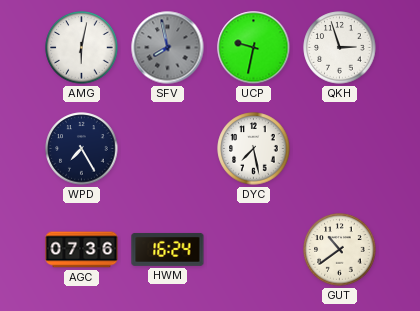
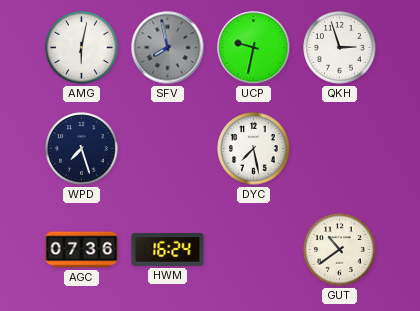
WPD: 7:25 -> 7:27
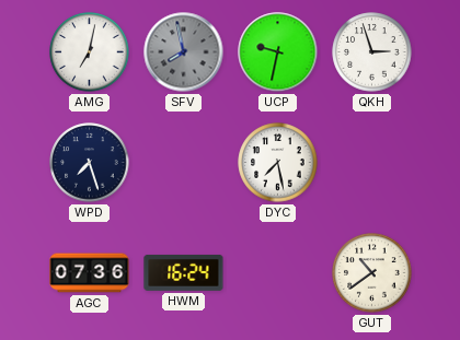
AMG: 6:02 -> 7:02
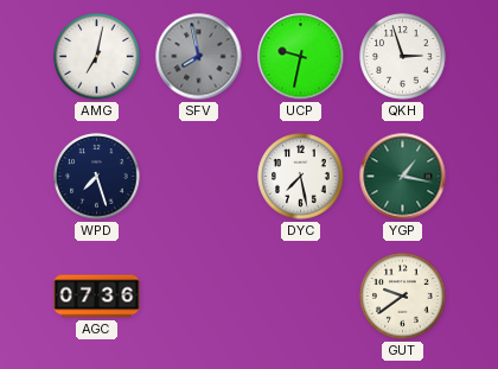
YGP: none -> 1:17
HWM: 16:24 -> none
GUT: 10:39 -> 9:39
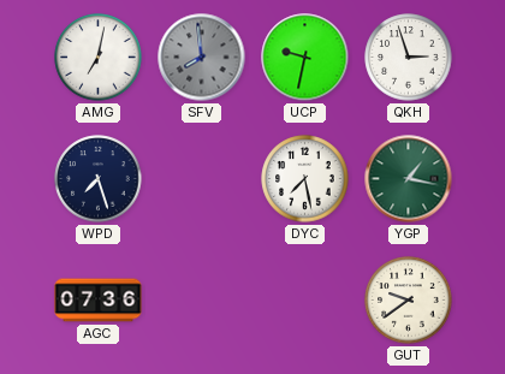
SFV: 7:58 -> 7:59
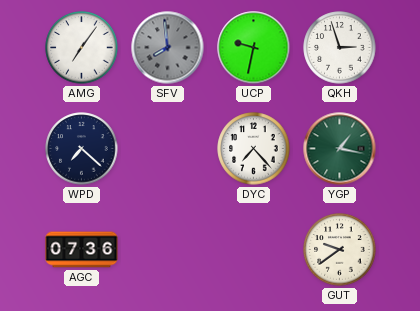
AMG: 7:02 -> 7:06
WPD: 7:27 -> 7:22
DYC: 7:28 -> 7:23
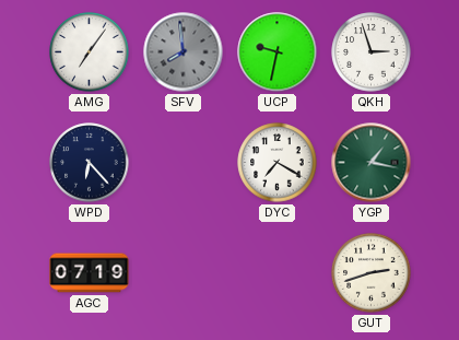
WPD: 7:22 -> 6:23
DYC: 7:23 -> 7:20
AGC: 07:36 -> 07:19
GUT: 9:39 -> 2:42
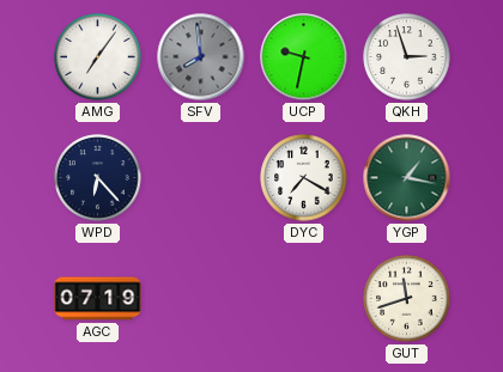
GUT: 2:42 -> 11:42
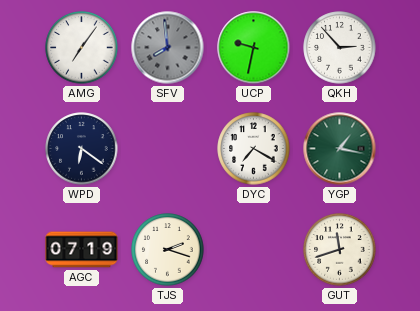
QKH: 2:57 -> 2:53
WPD: 6:23 -> 6:21
TJS: none -> 2:18
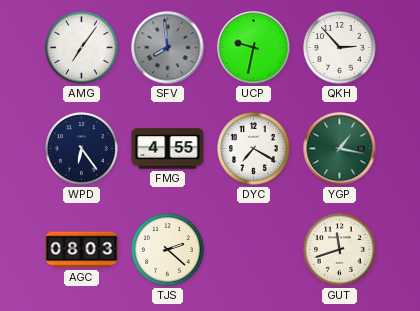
WPD: 6:21 -> 6:24
FMG: none -> 4:55
AGC: 07:19 -> 08:03
TJS: 2:18 -> 2:22
